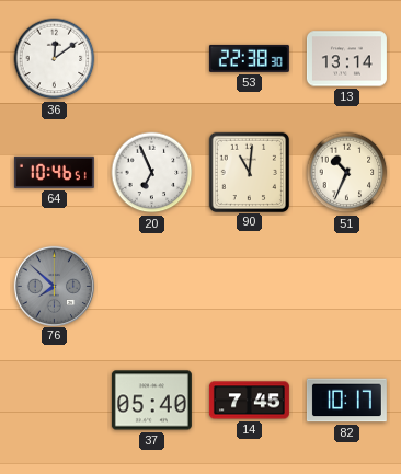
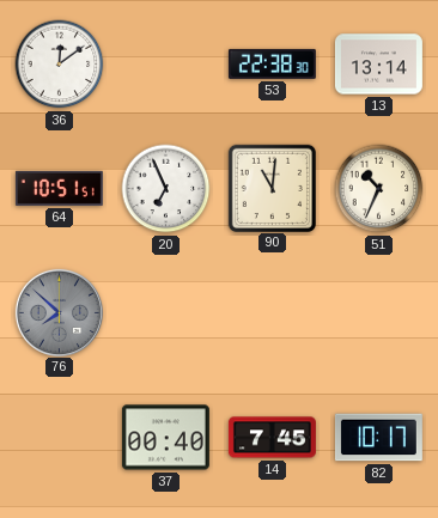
64: 10:46 -> 10:51
37: 05:40 -> 00:40
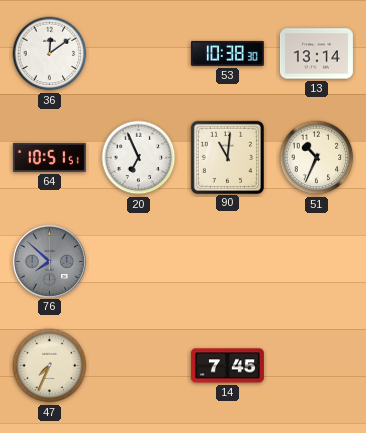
53: 22:38 -> 10:38
47: none -> 7:34
37: 00:40 -> none
82: 10:17 -> none
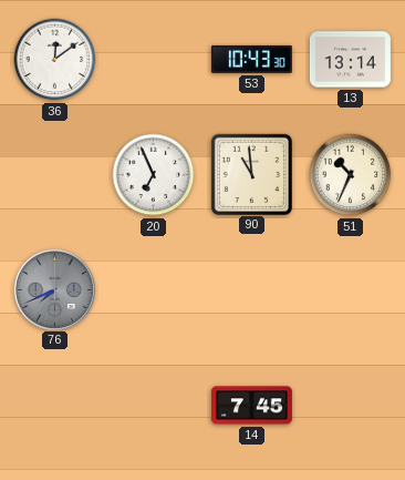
53: 10:38 -> 10:43
64: 10:51 -> none
90: 11:01 -> 10:59
76: 7:52 -> 7:41
47: 7:34 -> none
